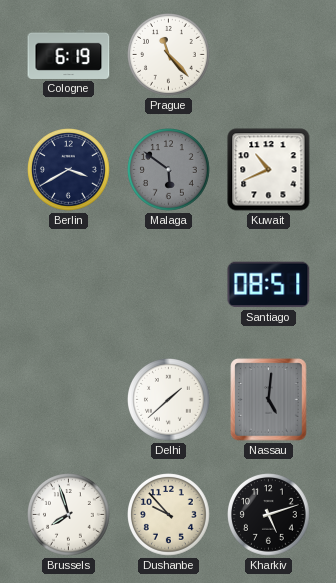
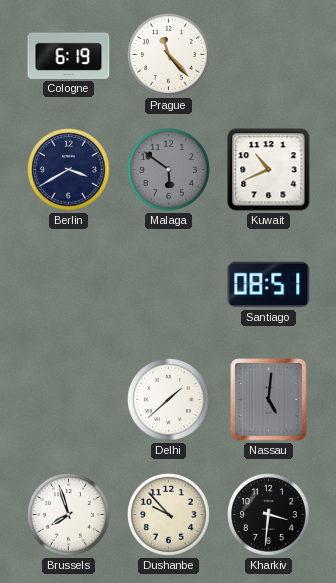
Kharkiv: 5:12 -> 3:31
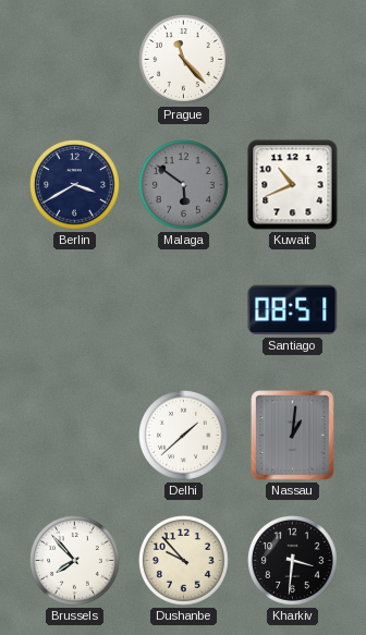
Cologne: 6:19 -> none
Nassau: 5:01 -> 1:01
Brussels: 7:57 -> 7:53
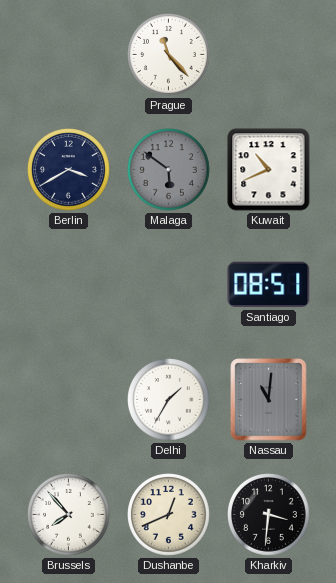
Delhi: 1:38 -> 1:35
Nassau: 1:01 -> 11:01
Dushanbe: 9:53 -> 12:41
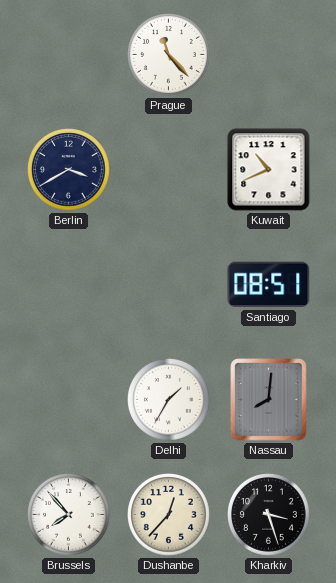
Malaga: 5:51 -> none
Nassau: 11:01 -> 8:01
Dushanbe: 12:41 -> 12:37
Kharkiv: 3:31 -> 3:27
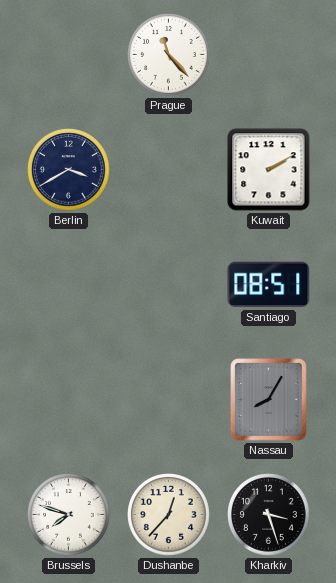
Kuwait: 10:41 -> 2:10
Delhi: 1:35 -> none
Nassau: 8:01 -> 8:05
Brussels: 7:53 -> 7:48
